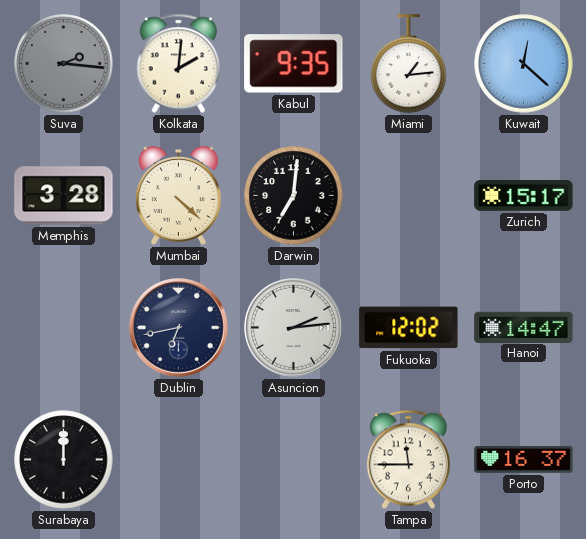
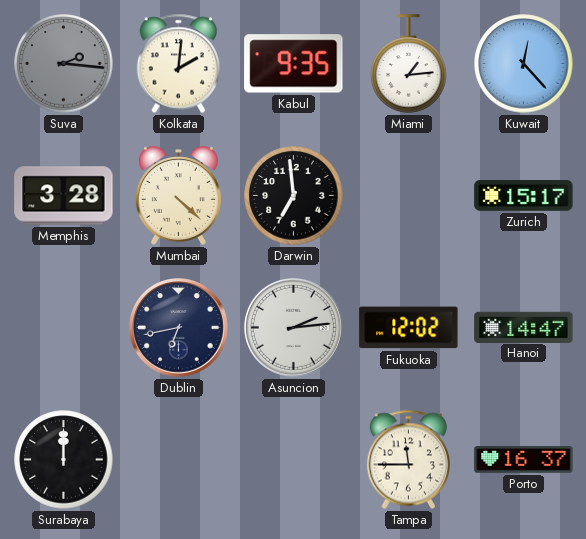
Kuwait: 12:22 -> 12:23
Darwin: 7:01 -> 6:59
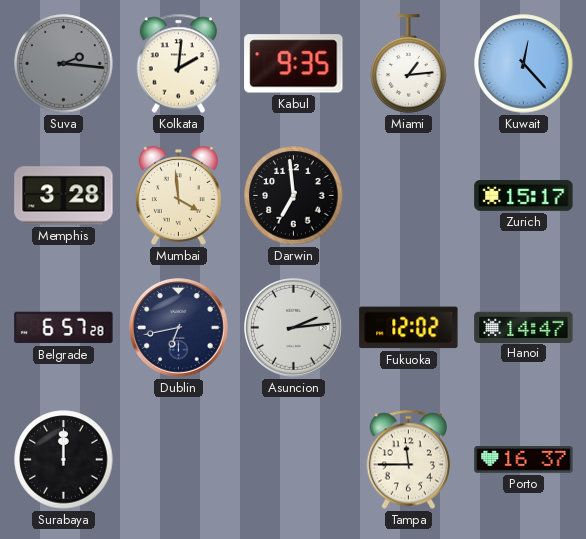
Mumbai: 4:22 -> 3:59
Belgrade: none -> 6:57
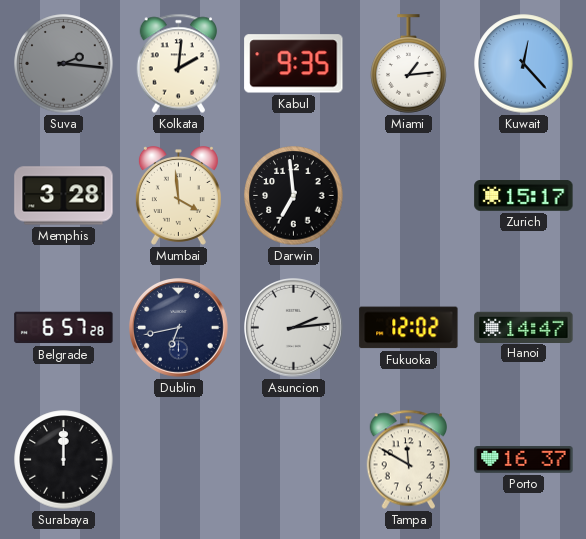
Tampa: 11:45 -> 11:50
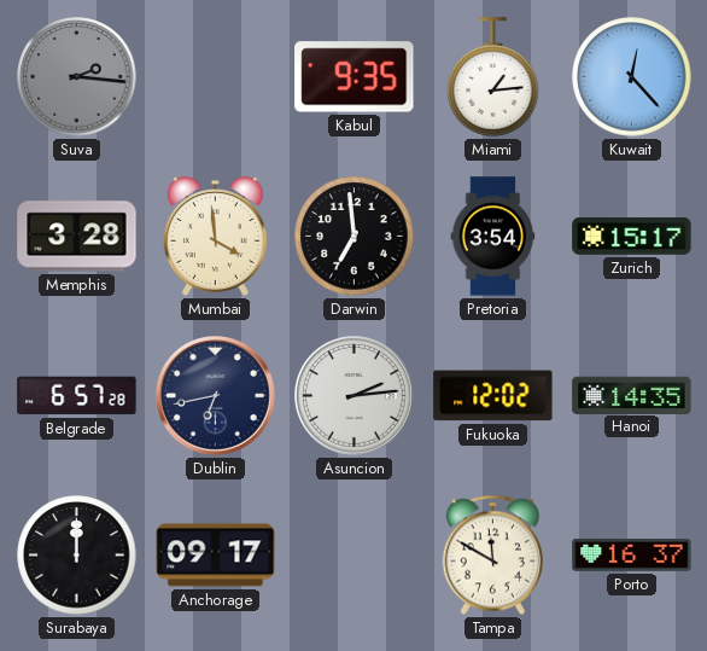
Kolkata: 2:01 -> none
Pretoria: none -> 3:54
Hanoi: 14:47 -> 14:35
Anchorage: none -> 09:17
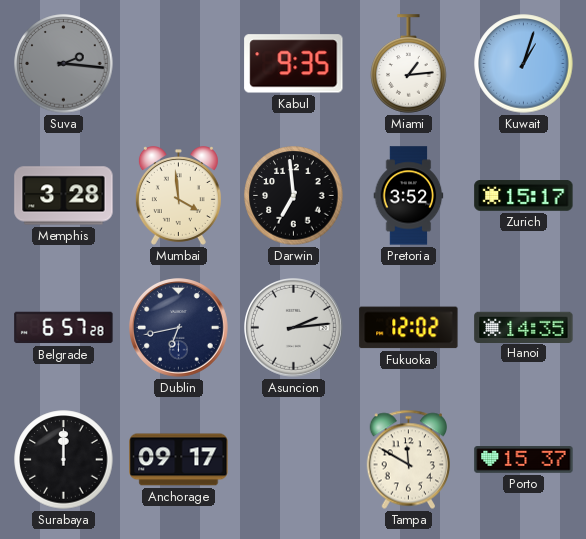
Kuwait: 12:23 -> 1:03
Pretoria: 3:54 -> 3:52
Porto: 16:37 -> 15:37
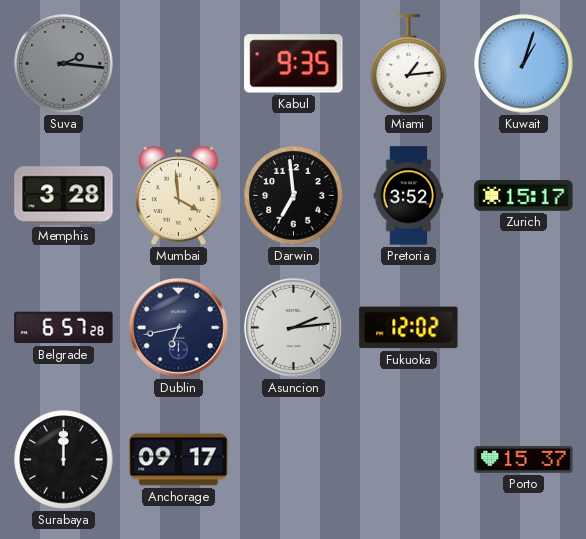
Hanoi: 14:35 -> none
Tampa: 11:50 -> none
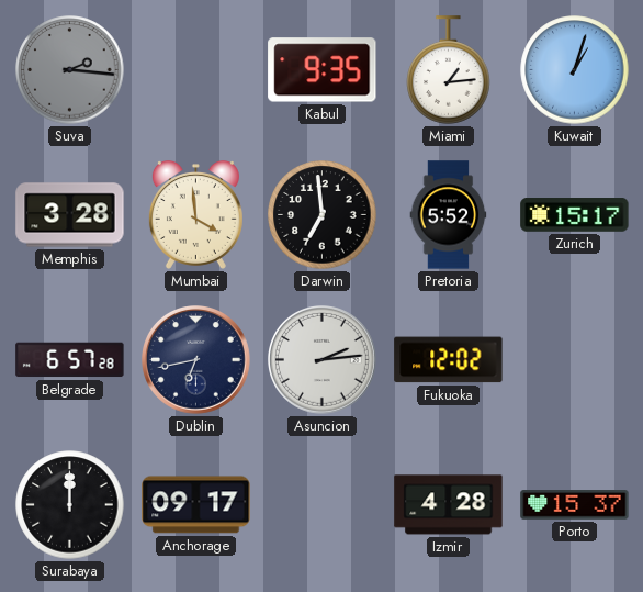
Pretoria: 3:52 -> 5:52
Izmir: none -> 4:28
